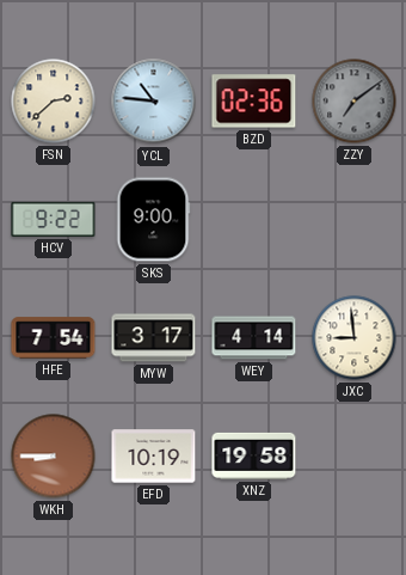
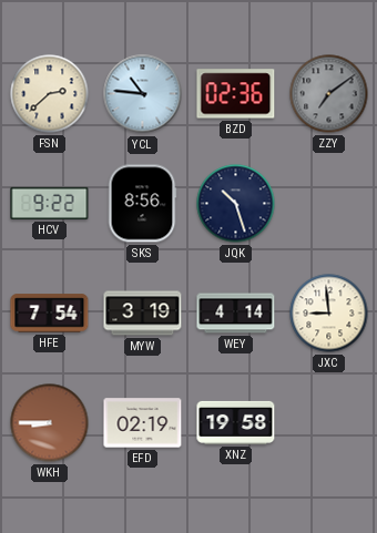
SKS: 9:00 -> 8:56
JQK: none -> 10:27
MYW: 3:17 -> 3:19
EFD: 10:19 -> 02:19
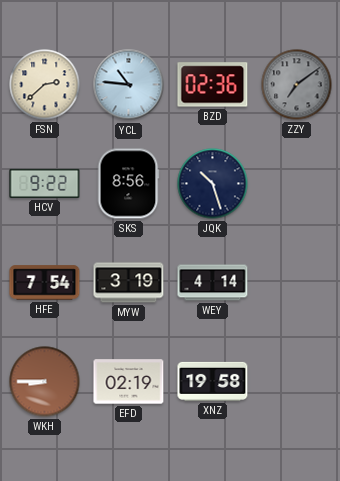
JXC: 8:59 -> none
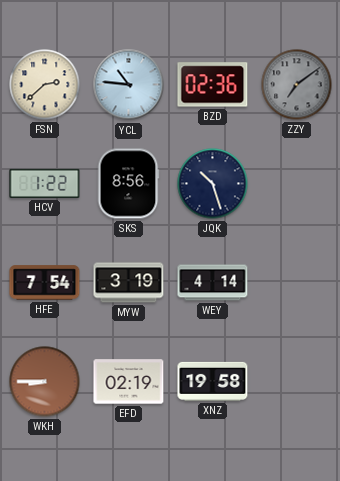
HCV: 9:22 -> 1:22
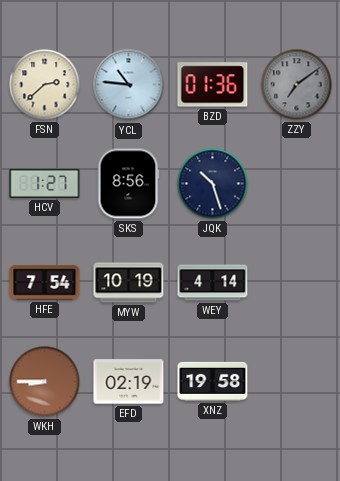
BZD: 02:36 -> 01:36
HCV: 1:22 -> 1:27
MYW: 3:19 -> 10:19
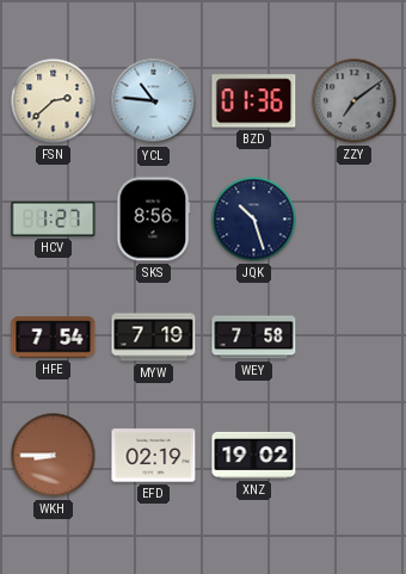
MYW: 10:19 -> 7:19
WEY: 4:14 -> 7:58
XNZ: 19:58 -> 19:02
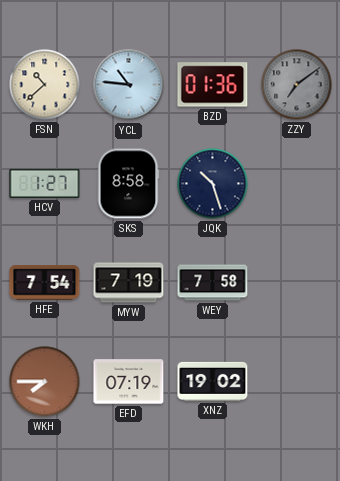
FSN: 2:38 -> 10:38
SKS: 8:56 -> 8:58
WKH: 8:45 -> 7:45
EFD: 02:19 -> 07:19
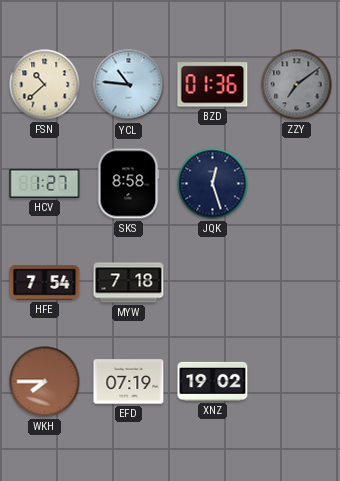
JQK: 10:27 -> 12:27
MYW: 7:19 -> 7:18
WEY: 7:58 -> none
